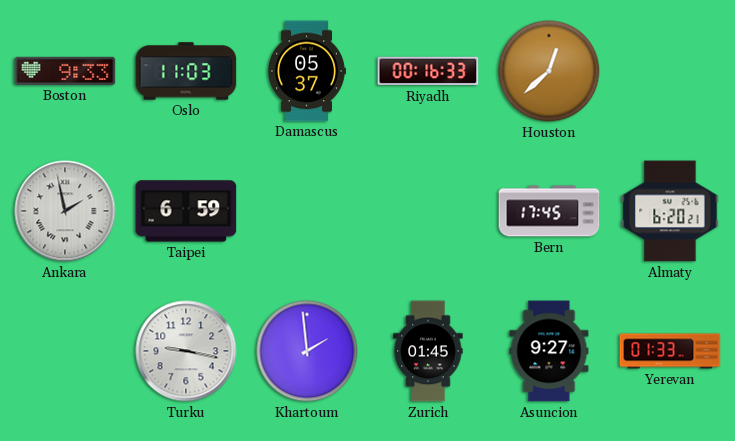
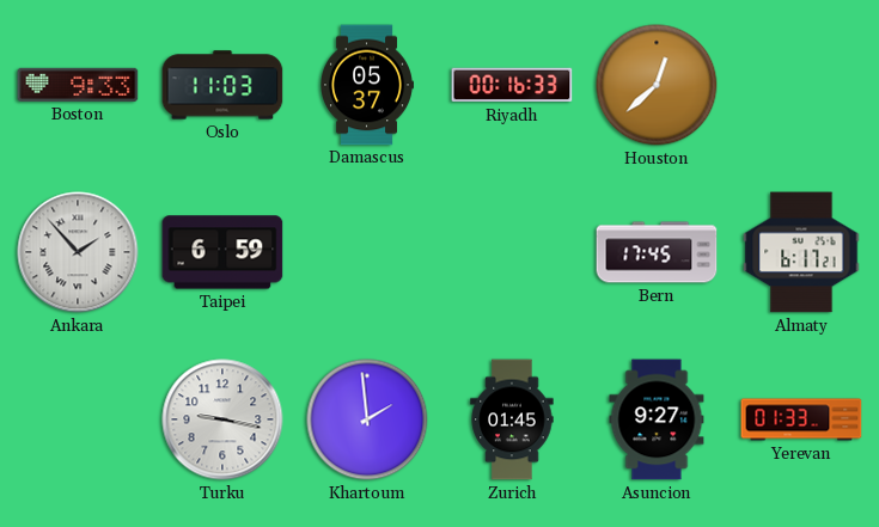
Ankara: 1:58 -> 1:53
Almaty: 6:20 -> 6:17
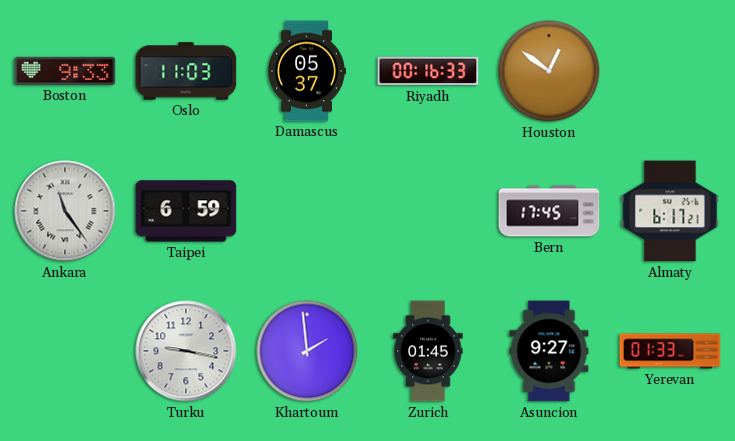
Houston: 12:38 -> 12:51
Ankara: 1:53 -> 11:24
